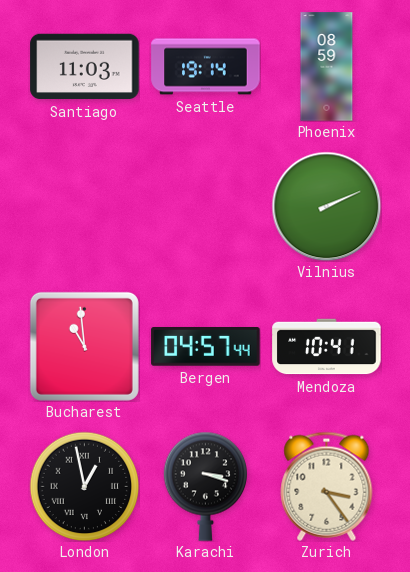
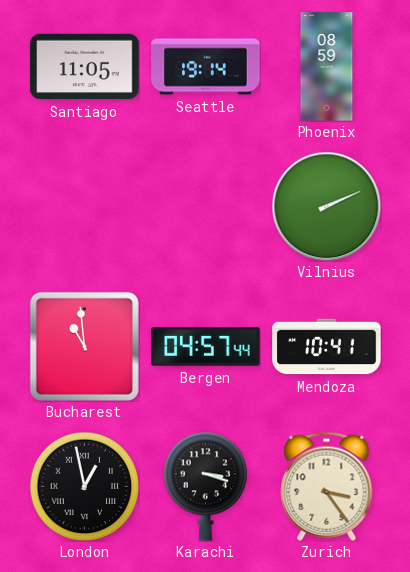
Santiago: 11:03 -> 11:05
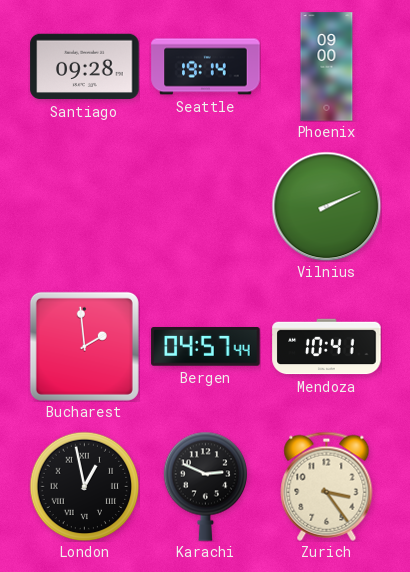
Santiago: 11:05 -> 09:28
Phoenix: 08:59 -> 09:00
Bucharest: 10:59 -> 1:59
Karachi: 3:18 -> 2:49
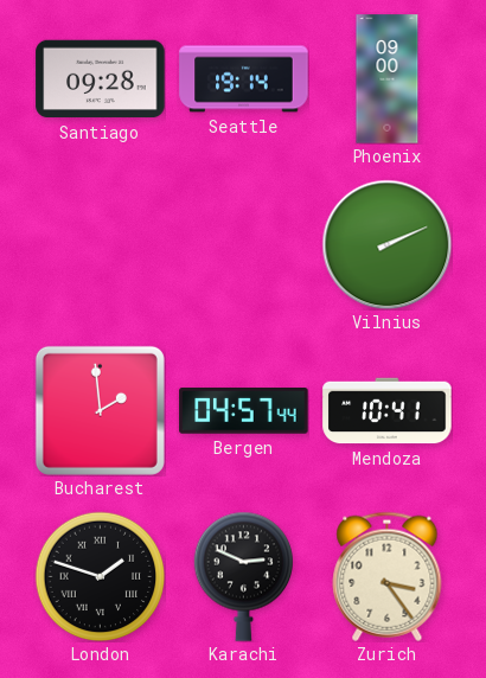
London: 12:58 -> 1:48
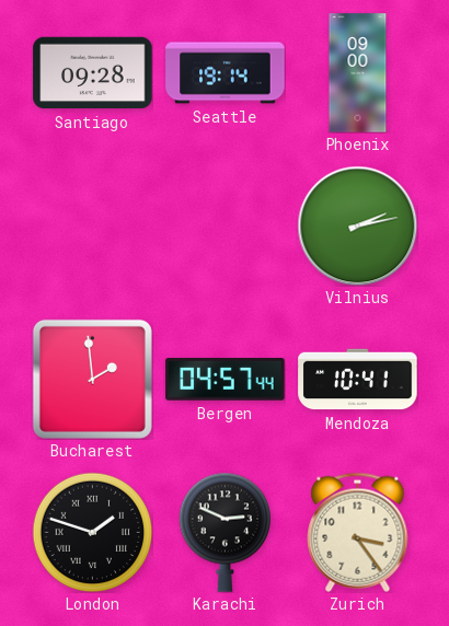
Vilnius: 2:11 -> 2:13
